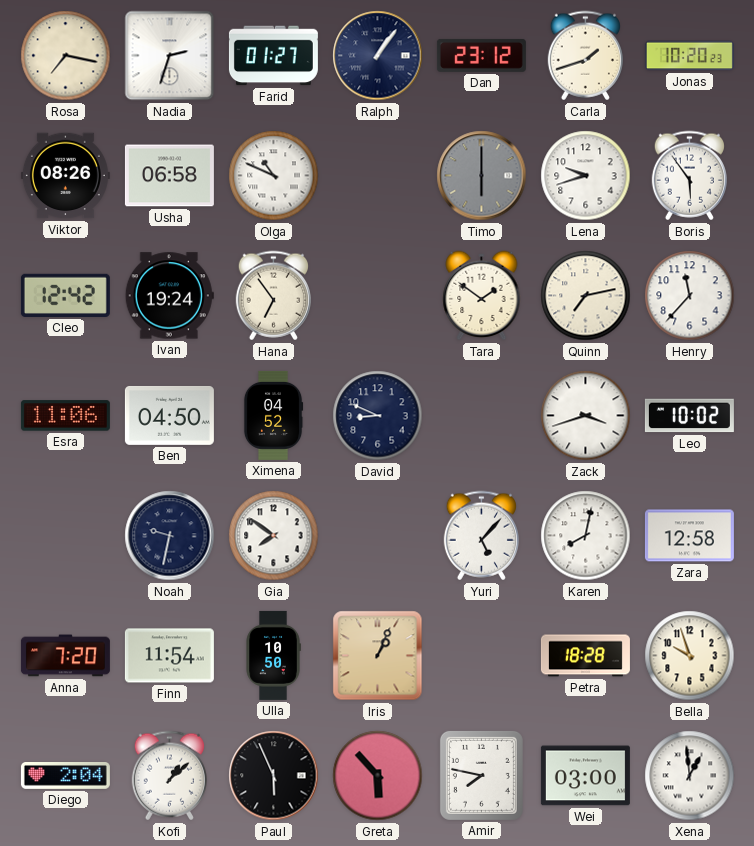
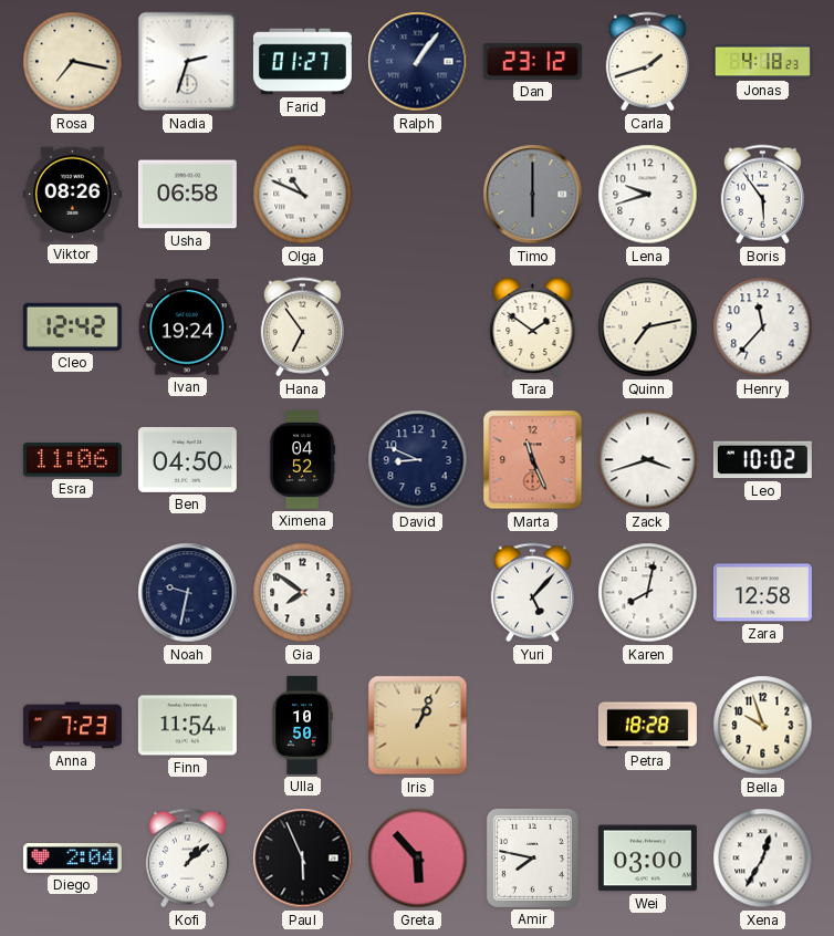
Jonas: 10:20 -> 4:18
Marta: none -> 11:26
Anna: 7:20 -> 7:23
Xena: 12:59 -> 12:35
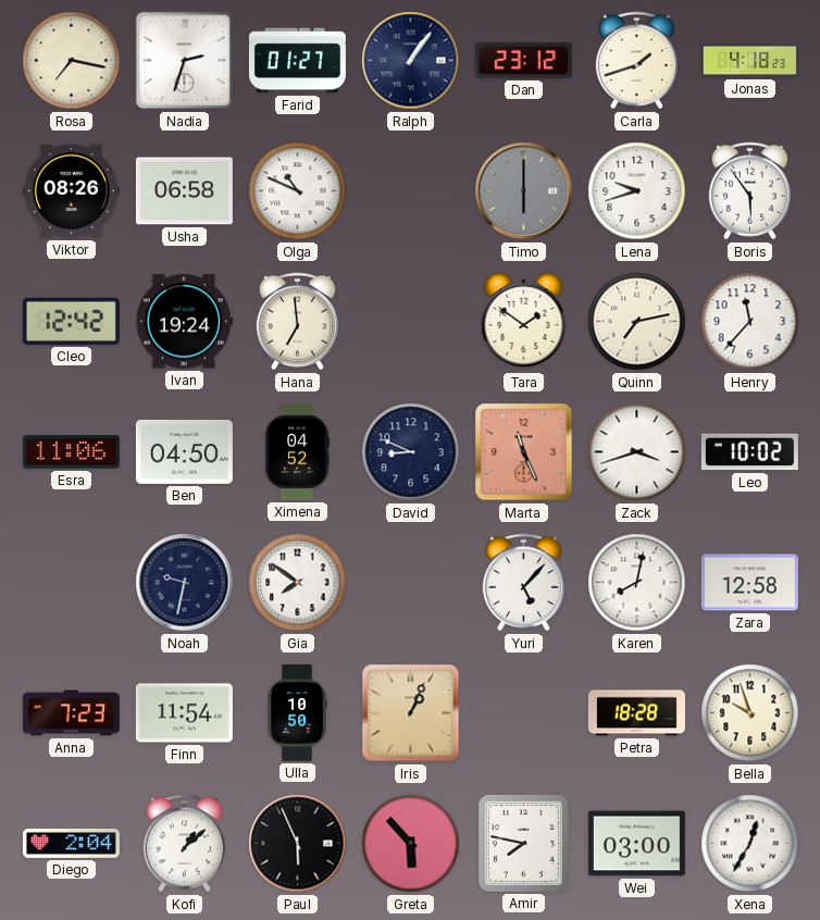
Hana: 6:54 -> 6:59
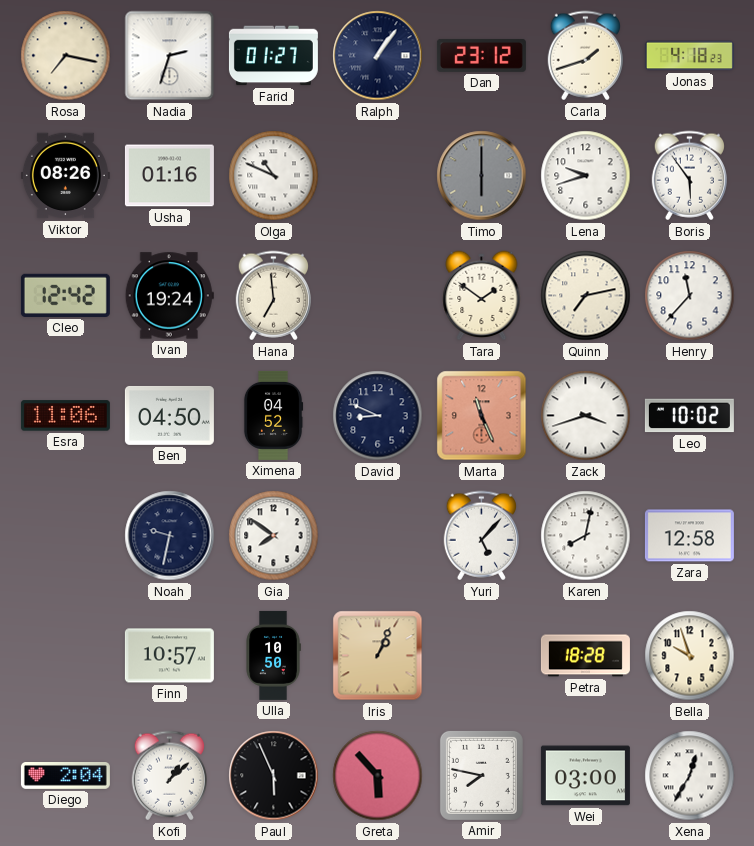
Usha: 06:58 -> 01:16
Anna: 7:23 -> none
Finn: 11:54 -> 10:57
